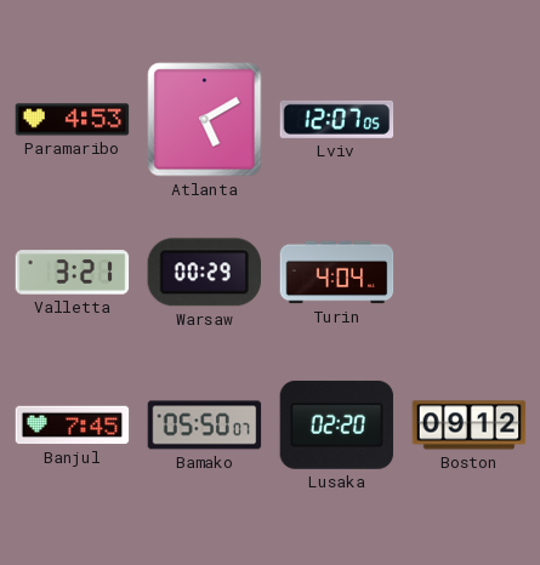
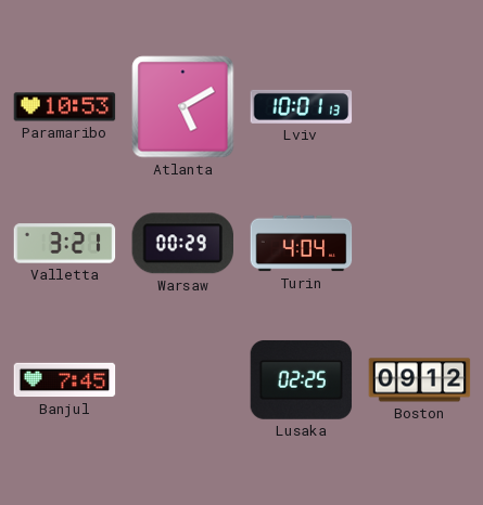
Paramaribo: 4:53 -> 10:53
Lviv: 12:07 -> 10:01
Bamako: 05:50 -> none
Lusaka: 02:20 -> 02:25
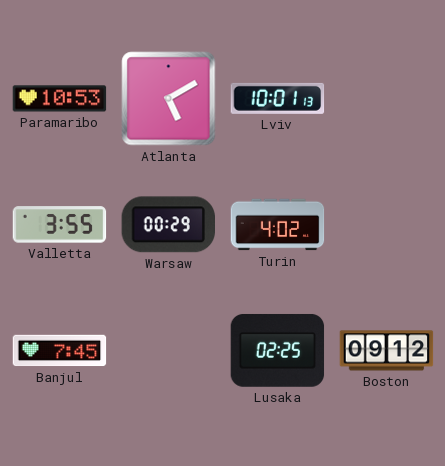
Valletta: 3:21 -> 3:55
Turin: 4:04 -> 4:02
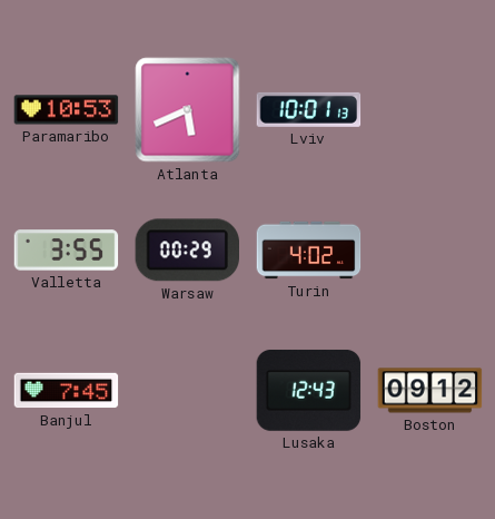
Atlanta: 5:10 -> 5:41
Lusaka: 02:25 -> 12:43
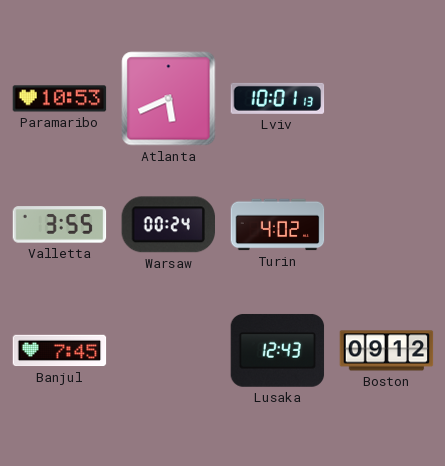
Warsaw: 00:29 -> 00:24
